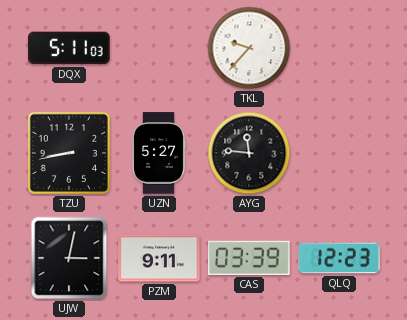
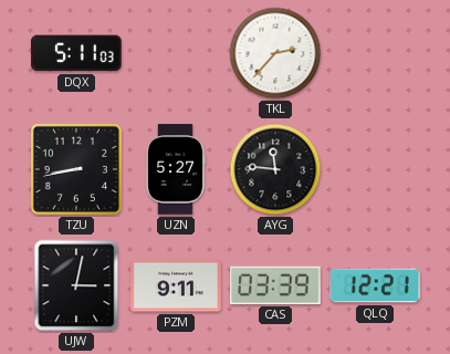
TKL: 9:37 -> 2:37
QLQ: 12:23 -> 12:21
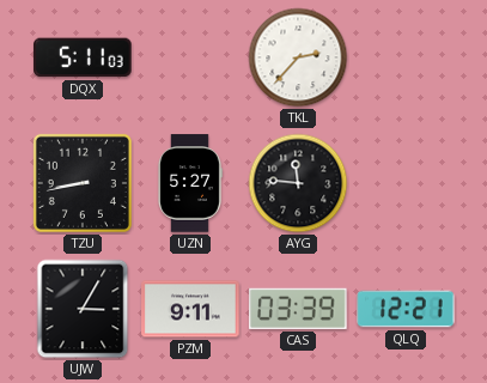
UJW: 3:02 -> 3:05
